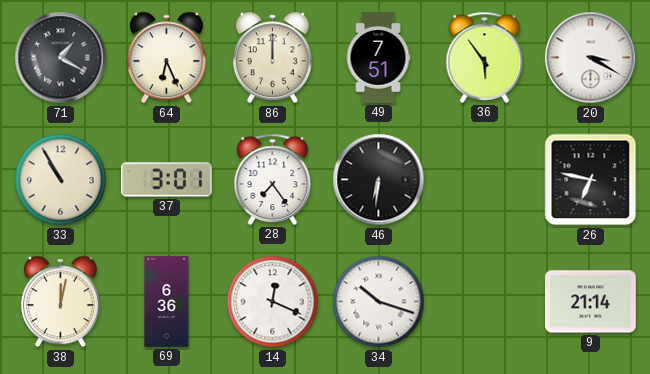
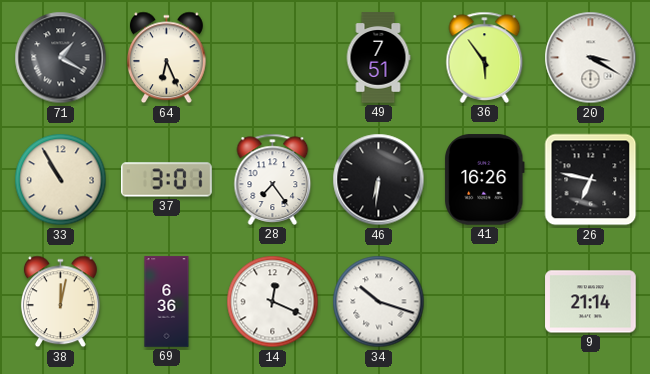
86: 12:00 -> none
41: none -> 16:26
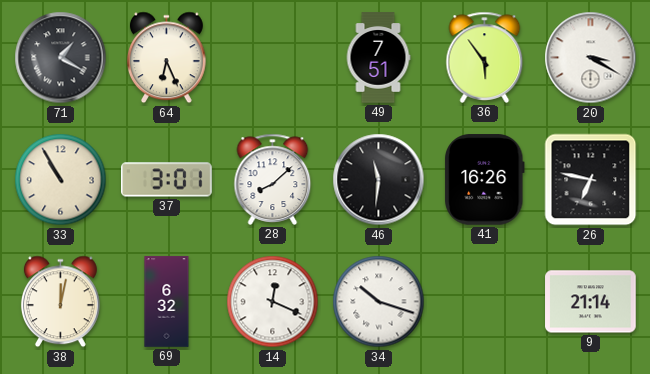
28: 7:24 -> 8:08
46: 6:31 -> 11:31
69: 6:36 -> 6:32
